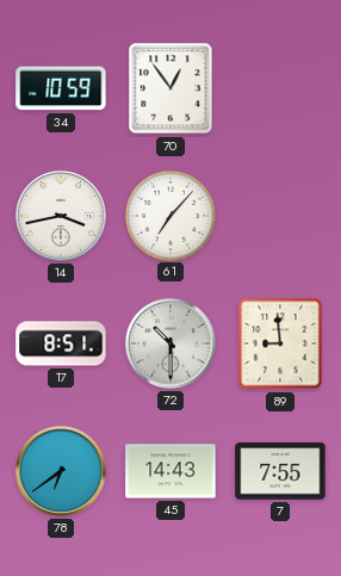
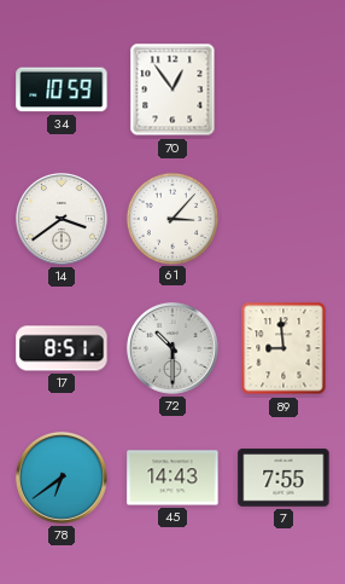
14: 3:43 -> 3:39
61: 7:07 -> 3:07
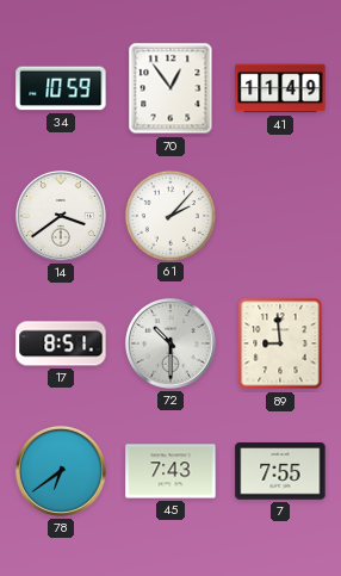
41: none -> 11:49
61: 3:07 -> 2:07
45: 14:43 -> 7:43
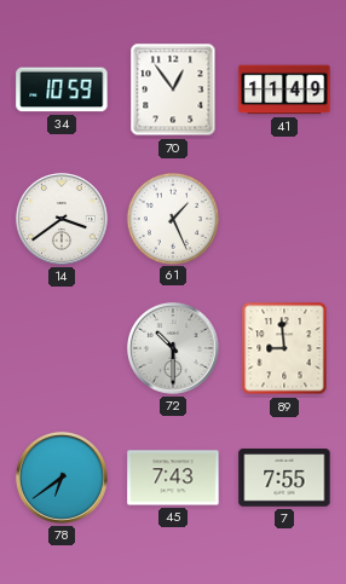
61: 2:07 -> 1:26
17: 8:51 -> none
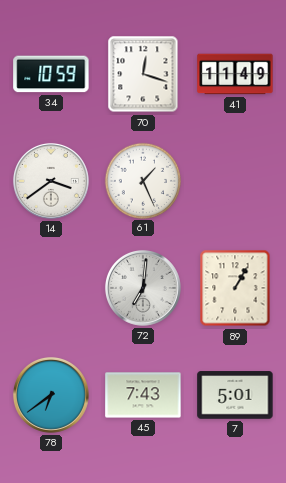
70: 12:54 -> 12:18
72: 10:30 -> 7:01
89: 8:59 -> 1:05
7: 7:55 -> 5:01
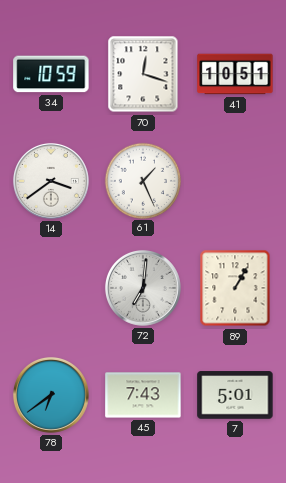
41: 11:49 -> 10:51
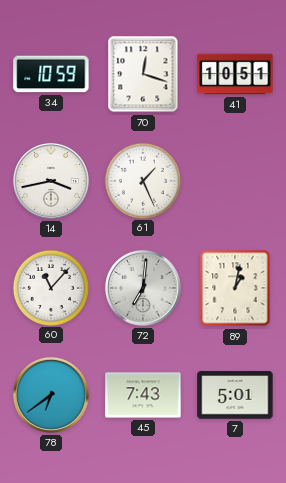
14: 3:39 -> 3:43
60: none -> 11:07
89: 1:05 -> 1:02
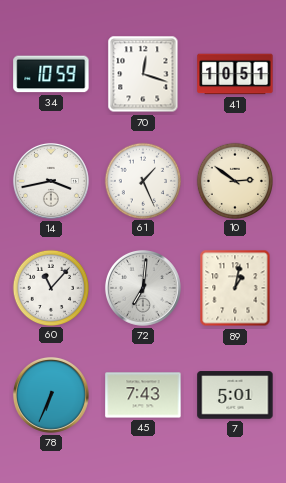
10: none -> 2:51
78: 6:39 -> 6:34
